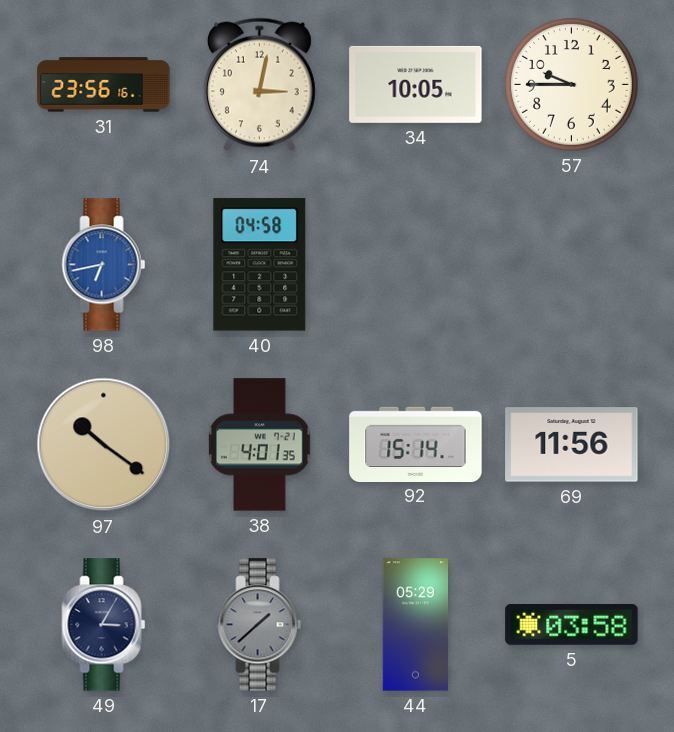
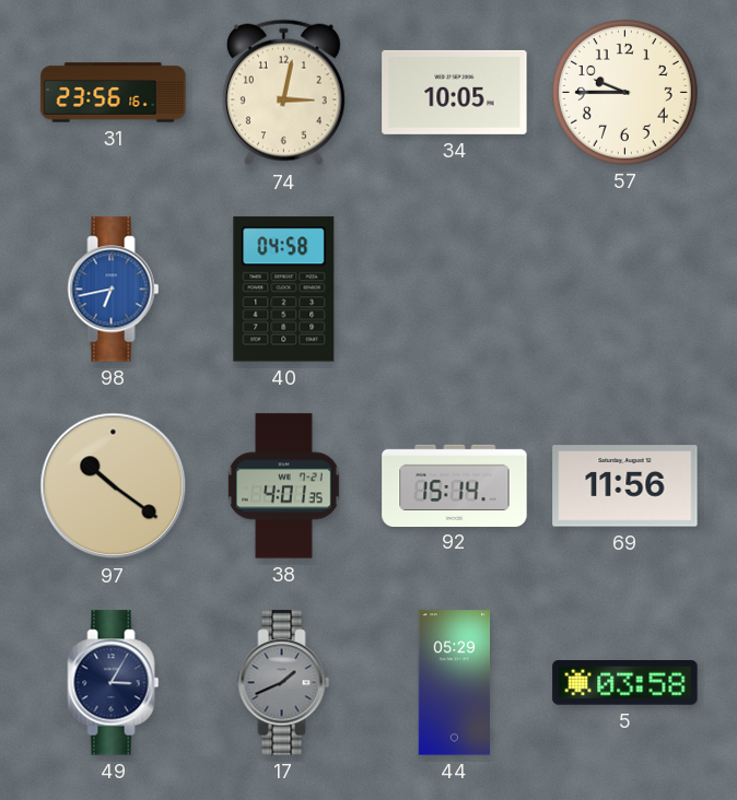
17: 1:38 -> 1:41
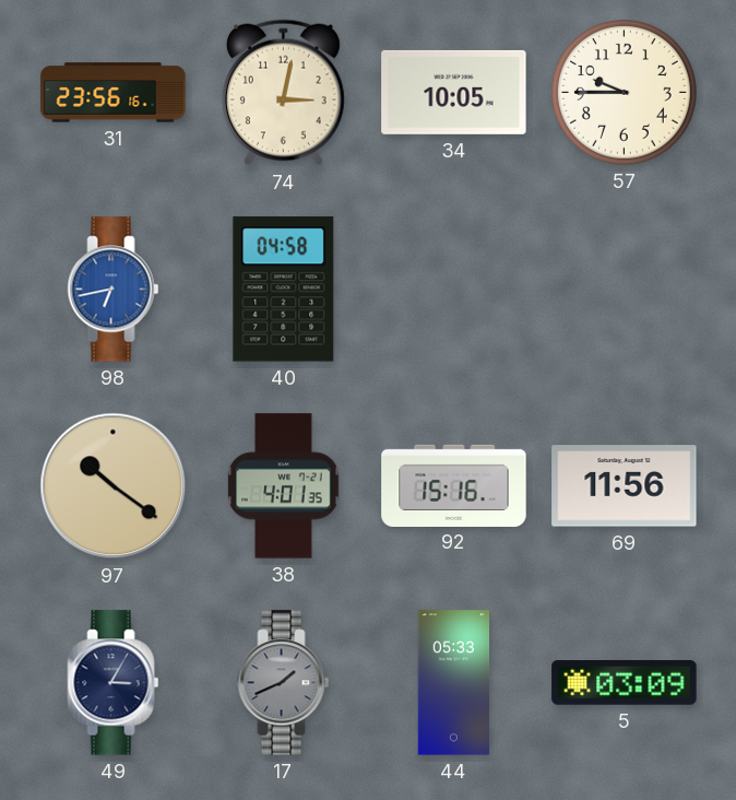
92: 15:14 -> 15:16
44: 05:29 -> 05:33
5: 03:58 -> 03:09
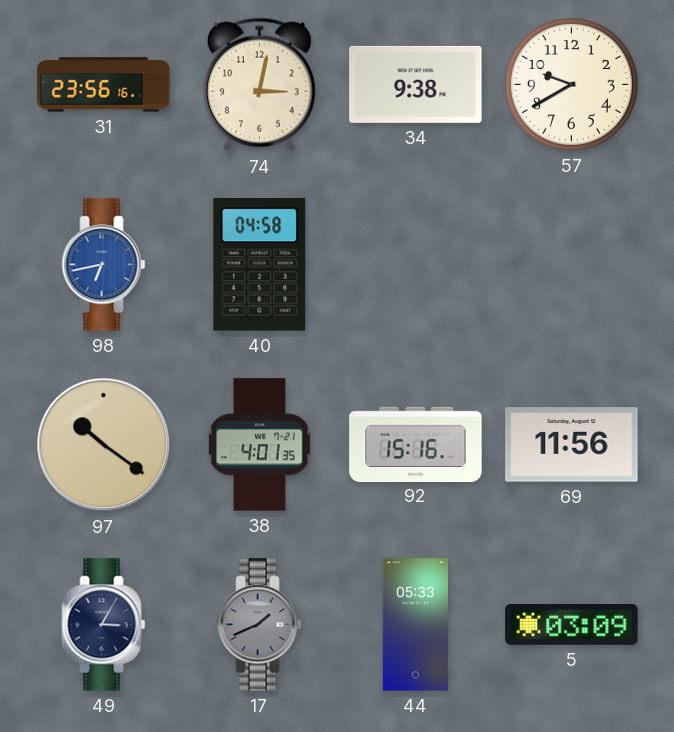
34: 10:05 -> 9:38
57: 9:45 -> 9:40
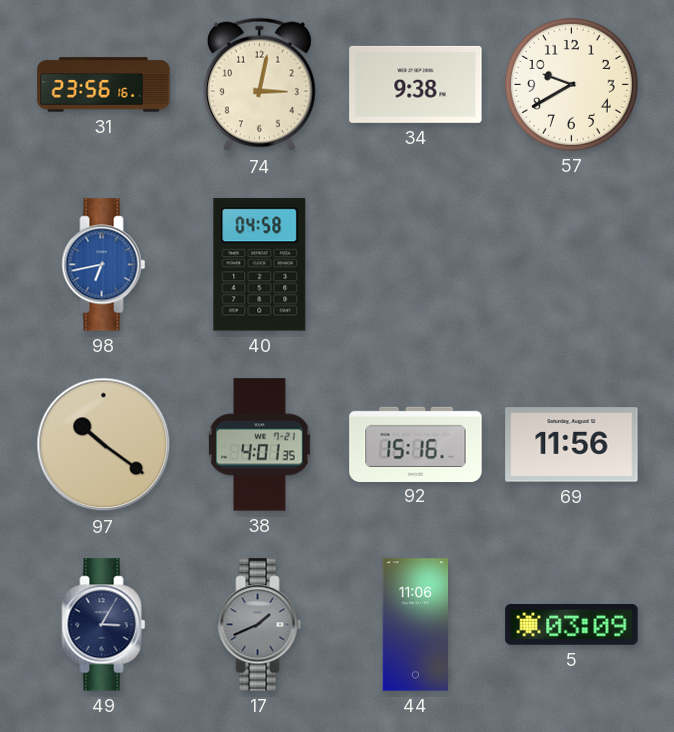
44: 05:33 -> 11:06
